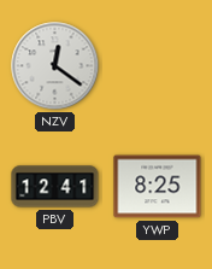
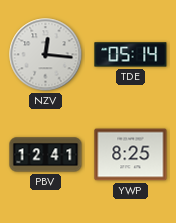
NZV: 12:21 -> 12:16
TDE: none -> 05:14
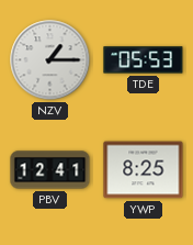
NZV: 12:16 -> 1:15
TDE: 05:14 -> 05:53
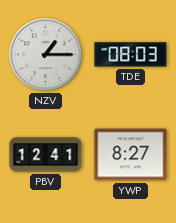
TDE: 05:53 -> 08:03
YWP: 8:25 -> 8:27
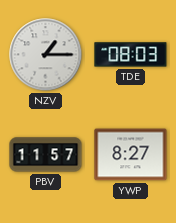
PBV: 12:41 -> 11:57
